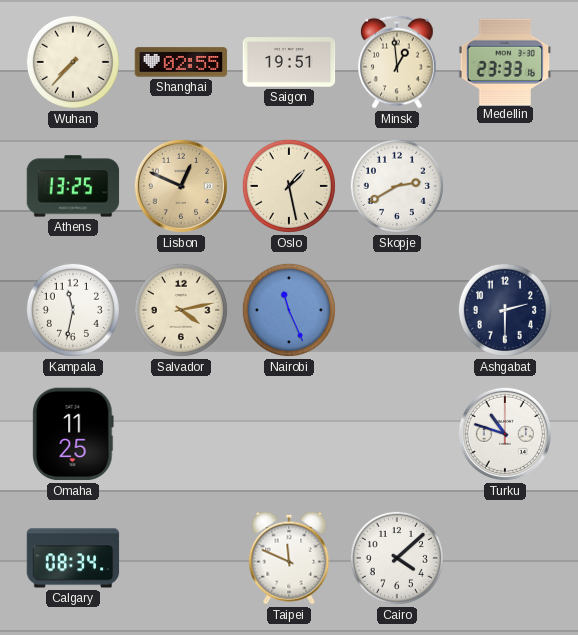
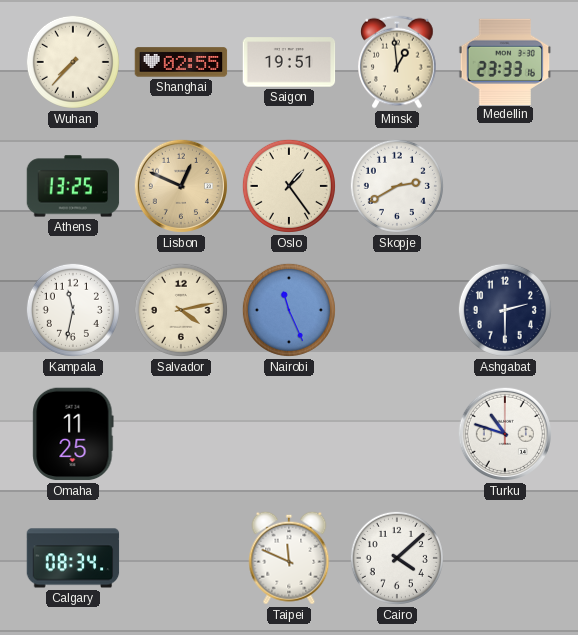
Oslo: 1:28 -> 1:24
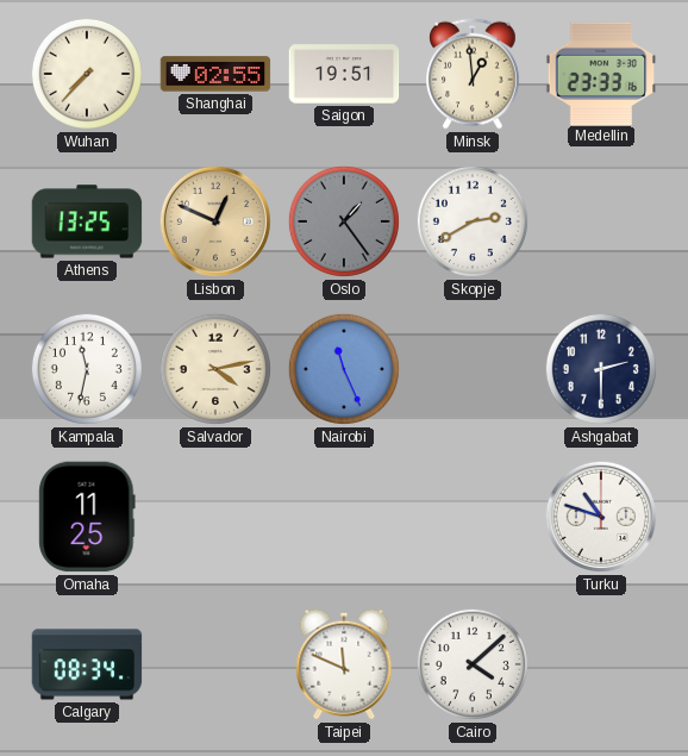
Oslo dial: cream -> grey
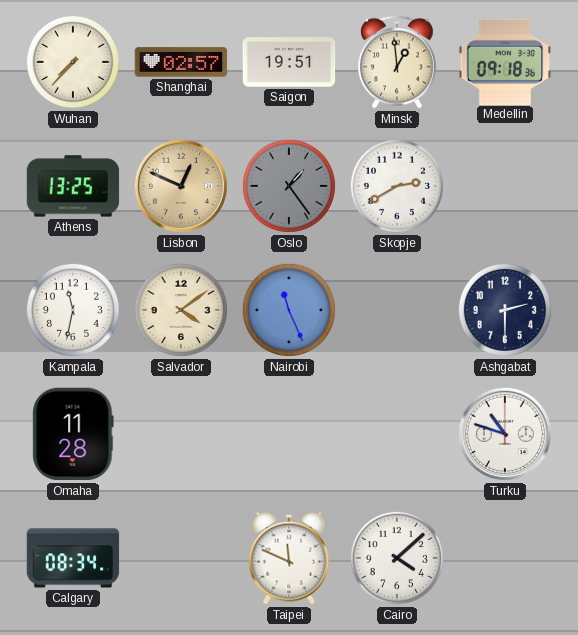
Shanghai: 02:55 -> 02:57
Medellin: 23:33 -> 09:18
Salvador: 4:13 -> 4:09
Omaha: 11:25 -> 11:28
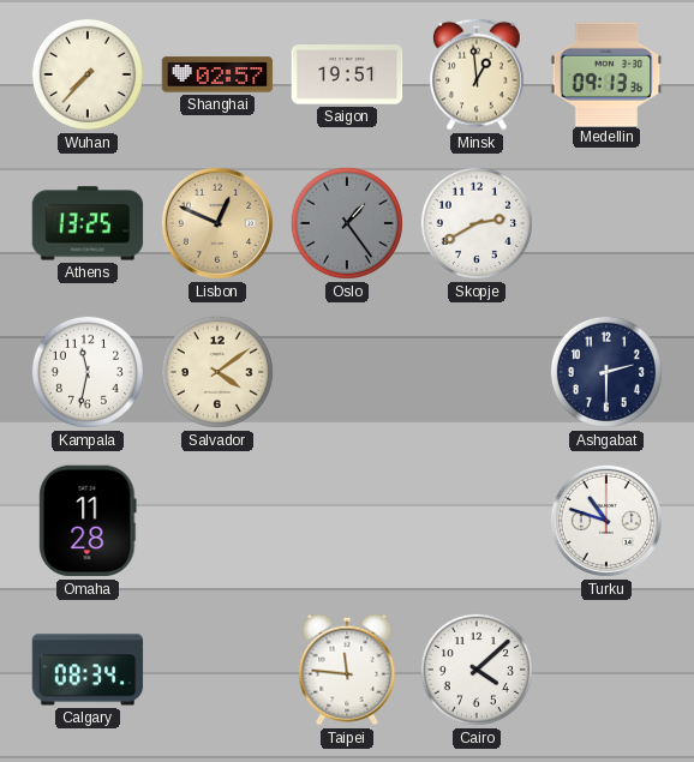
Medellin: 09:18 -> 09:13
Nairobi: 11:26 -> none
Taipei: 11:49 -> 11:46
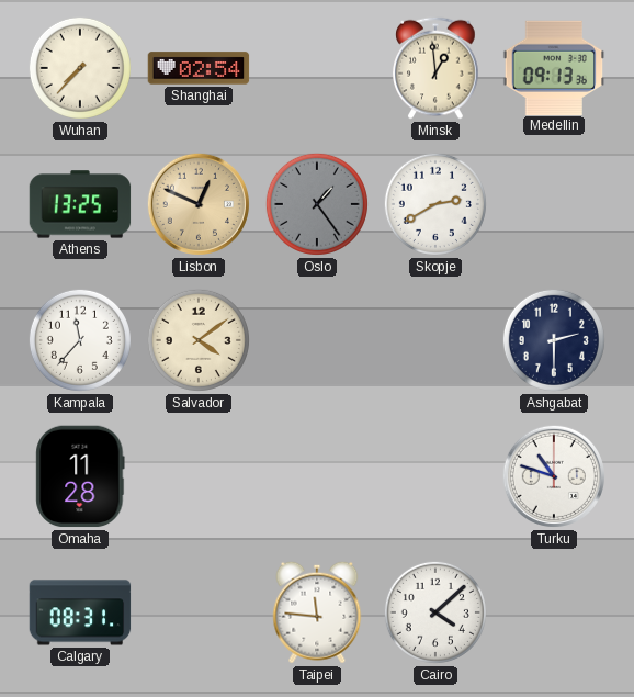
Shanghai: 02:57 -> 02:54
Saigon: 19:51 -> none
Kampala: 11:32 -> 11:37
Calgary: 08:34 -> 08:31
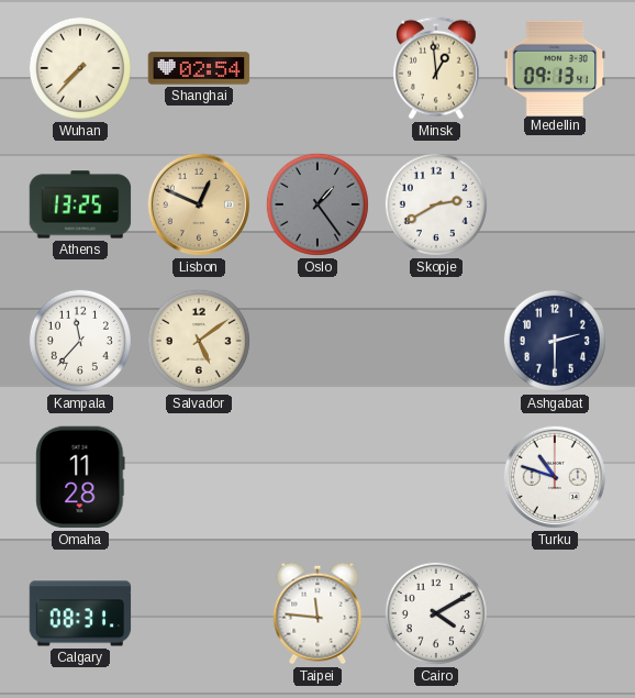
Medellin: 09:13:36 -> 09:13:41
Salvador: 4:09 -> 5:09
Cairo: 4:08 -> 4:10
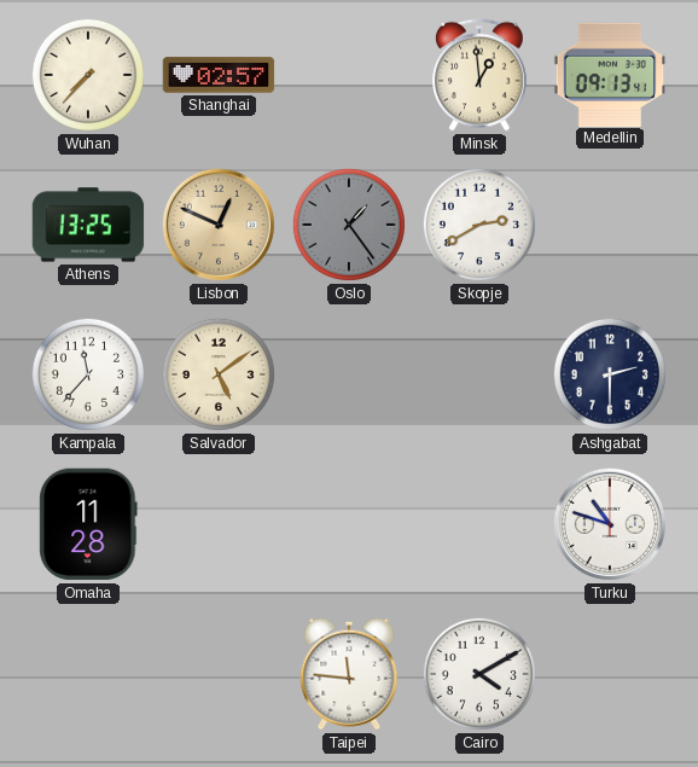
Shanghai: 02:54 -> 02:57
Calgary: 08:31 -> none
